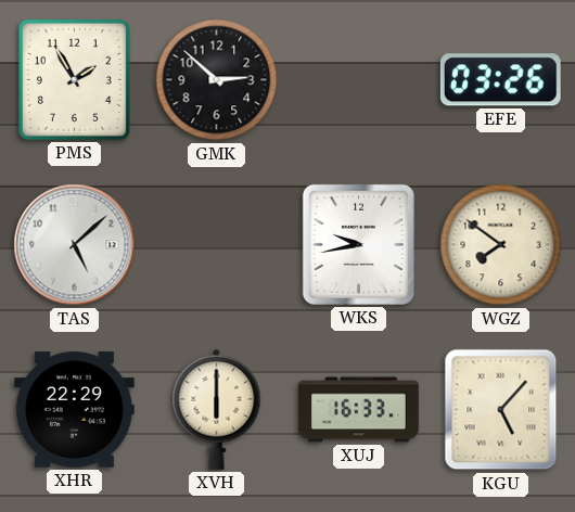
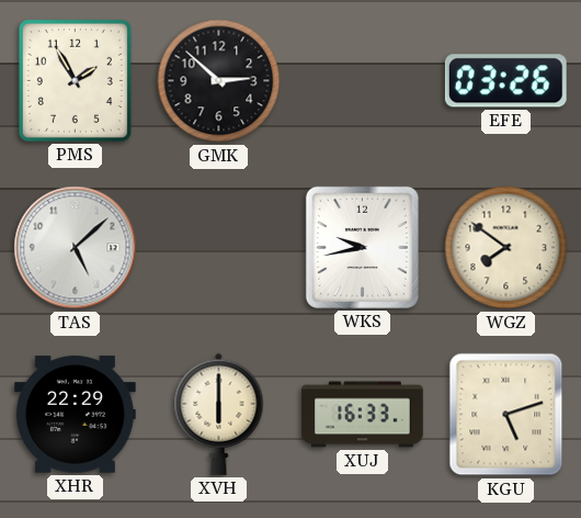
KGU: 5:07 -> 5:12
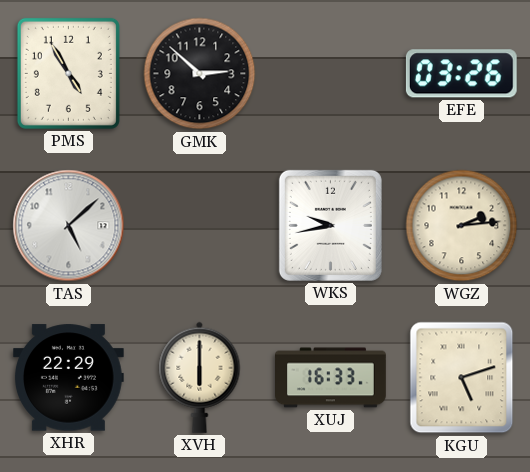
PMS: 1:55 -> 4:55
WGZ: 7:51 -> 2:14
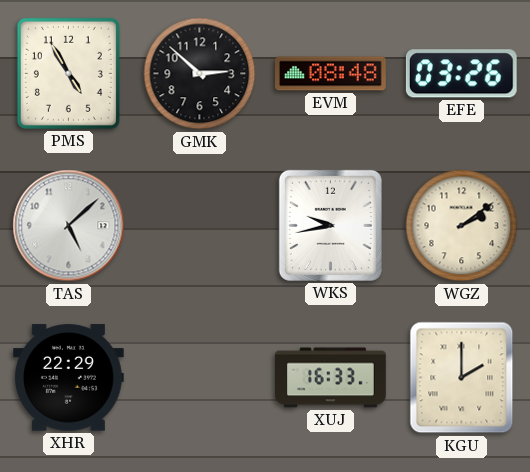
EVM: none -> 08:48
WGZ: 2:14 -> 2:09
XVH: 6:00 -> none
KGU: 5:12 -> 2:00
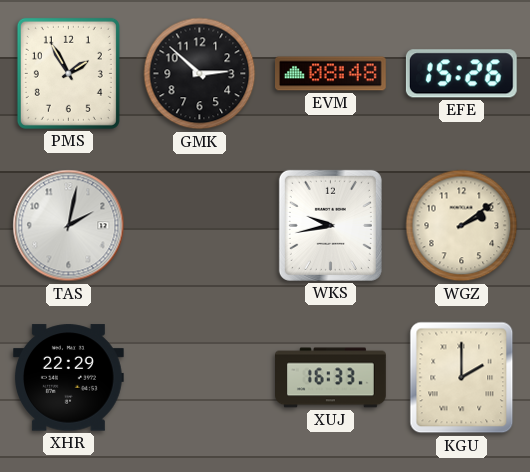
PMS: 4:55 -> 1:55
EFE: 03:26 -> 15:26
TAS: 5:08 -> 2:02
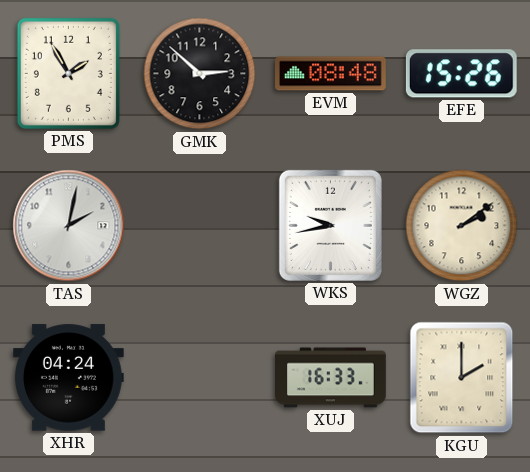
XHR: 22:29 -> 04:24
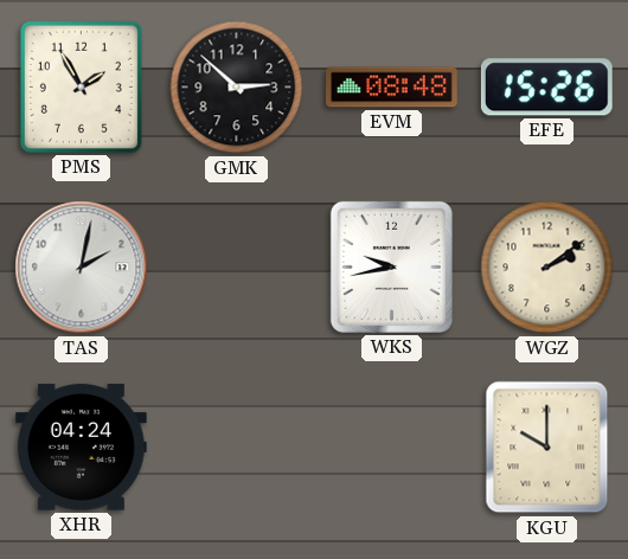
XUJ: 16:33 -> none
KGU: 2:00 -> 10:00
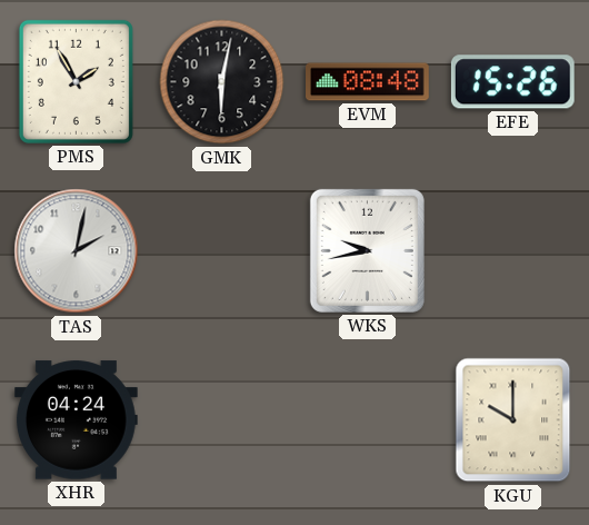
GMK: 2:52 -> 6:02
WGZ: 2:09 -> none
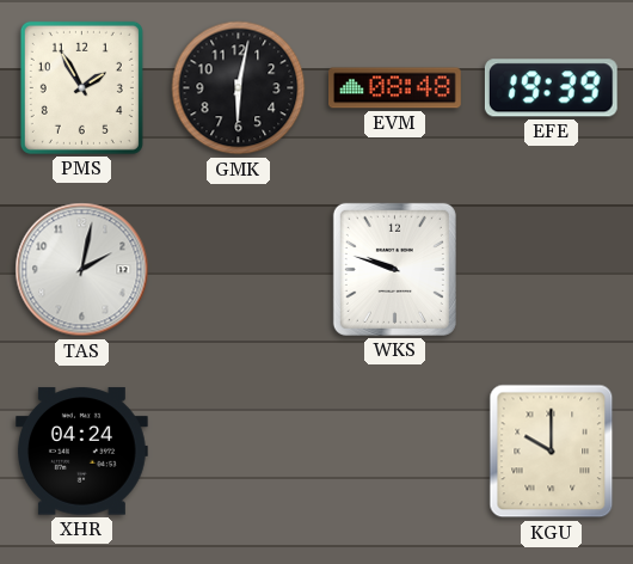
EFE: 15:26 -> 19:39
WKS: 9:43 -> 9:48
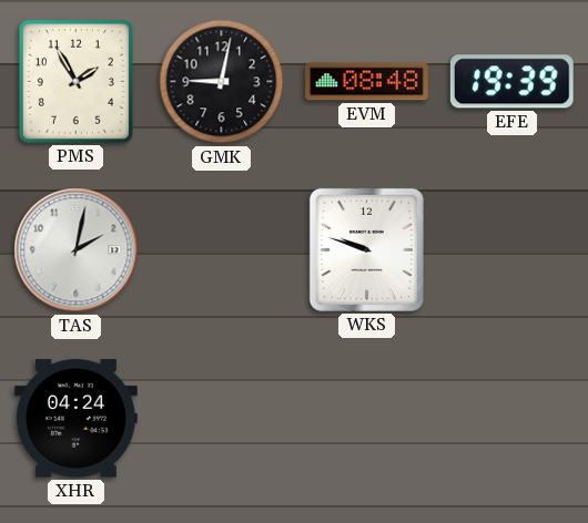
GMK: 6:02 -> 9:02
KGU: 10:00 -> none
